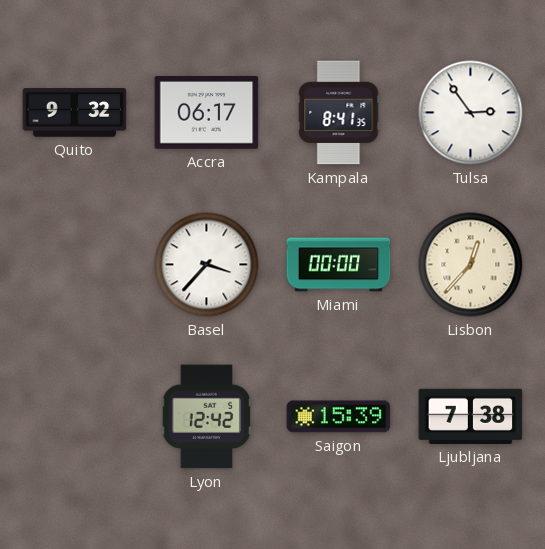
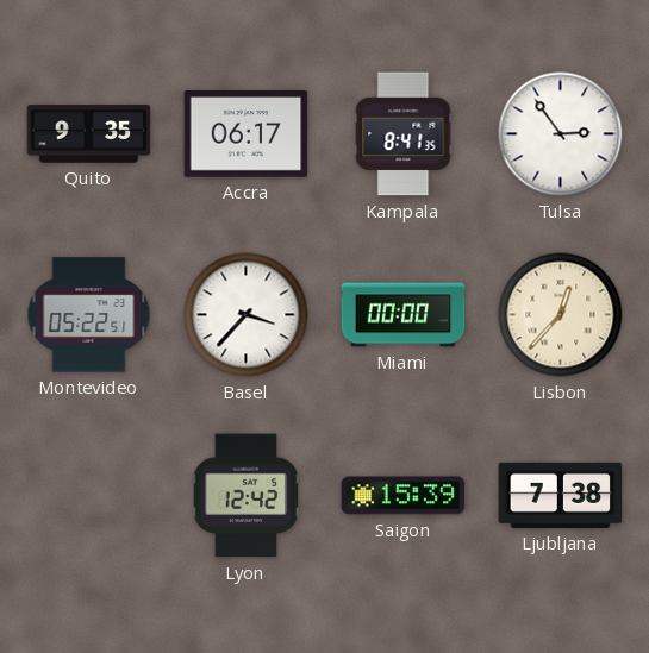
Quito: 9:32 -> 9:35
Montevideo: none -> 05:22
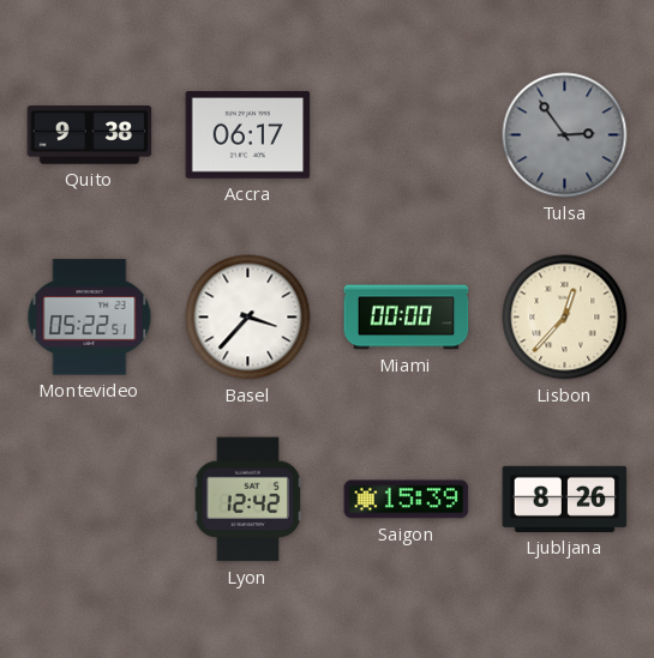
Quito: 9:35 -> 9:38
Kampala: 8:41 -> none
Tulsa dial: white -> grey
Ljubljana: 7:38 -> 8:26
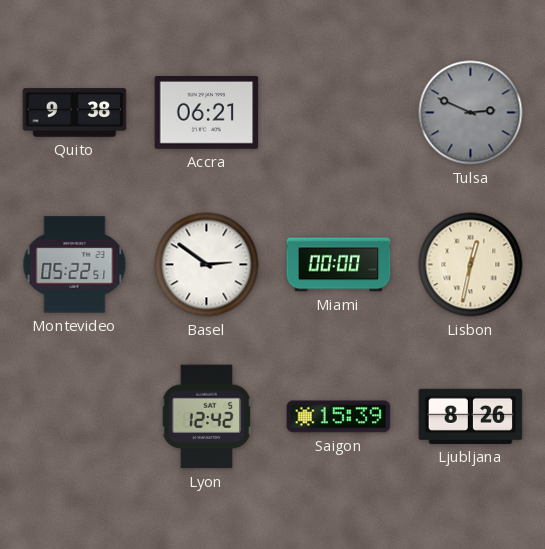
Accra: 06:17 -> 06:21
Tulsa: 2:54 -> 2:49
Basel: 3:37 -> 2:51
Lisbon: 12:37 -> 12:32
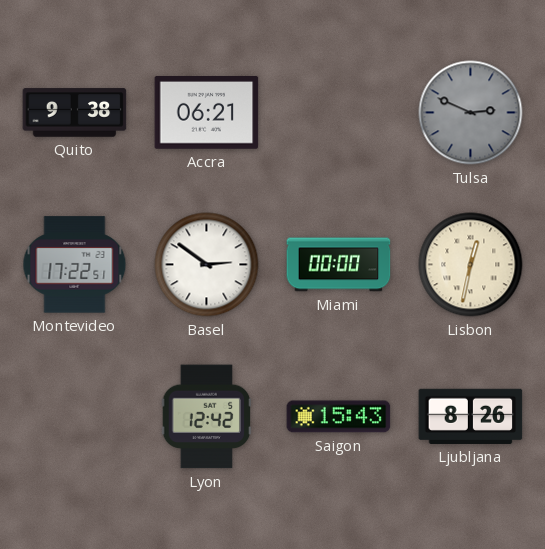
Montevideo: 05:22 -> 17:22
Saigon: 15:39 -> 15:43
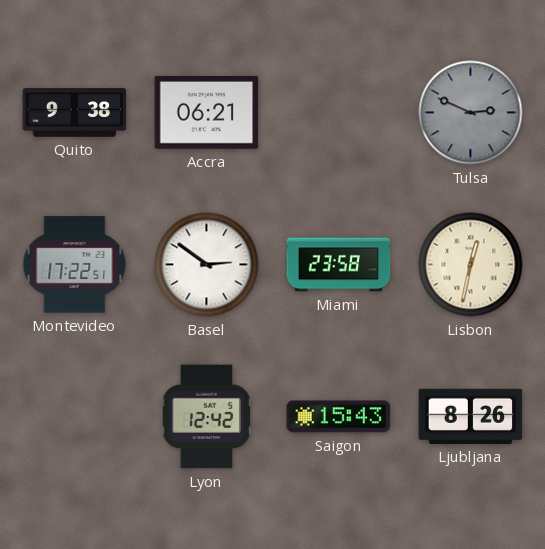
Miami: 00:00 -> 23:58
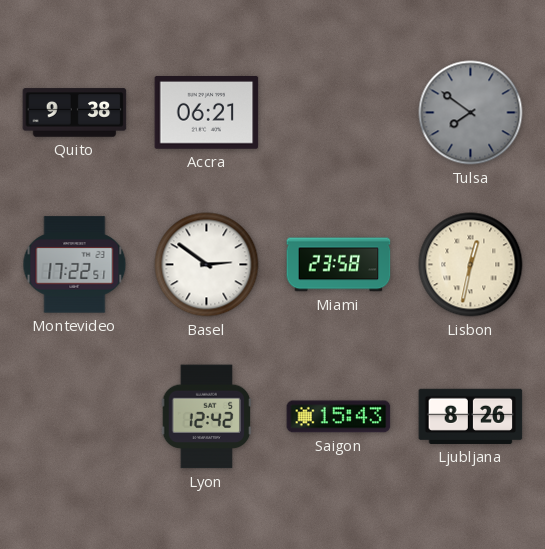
Tulsa: 2:49 -> 7:51
